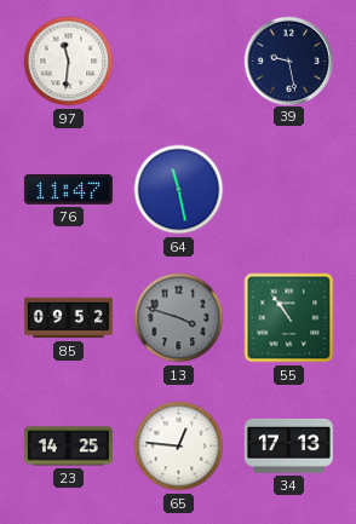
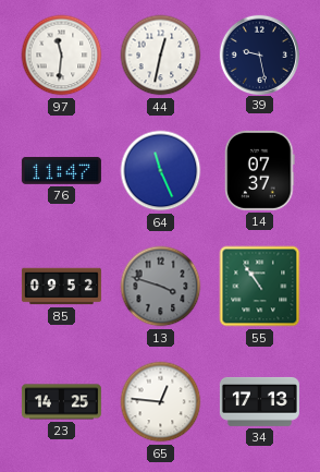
44: none -> 12:32
64: 11:28 -> 11:26
14: none -> 07:37
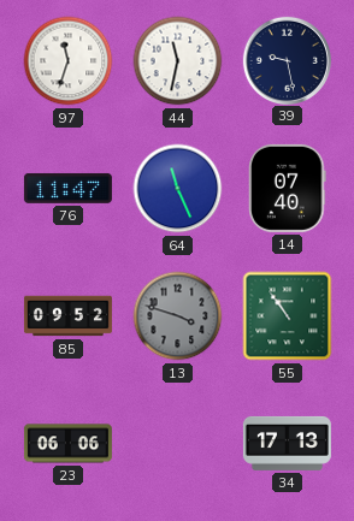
97: 11:31 -> 11:33
44: 12:32 -> 11:32
14: 07:37 -> 07:40
23: 14:25 -> 06:06
65: 12:46 -> none
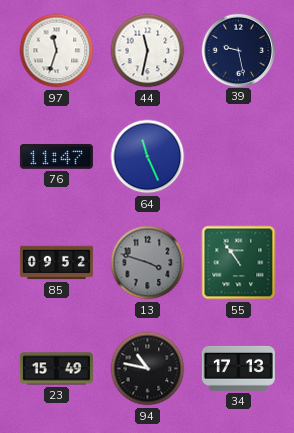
14: 07:40 -> none
23: 06:06 -> 15:49
94: none -> 10:47
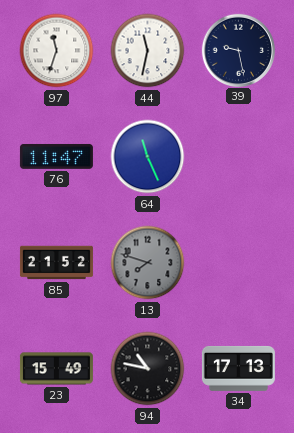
85: 09:52 -> 21:52
13: 3:48 -> 7:48
55: 10:54 -> none
